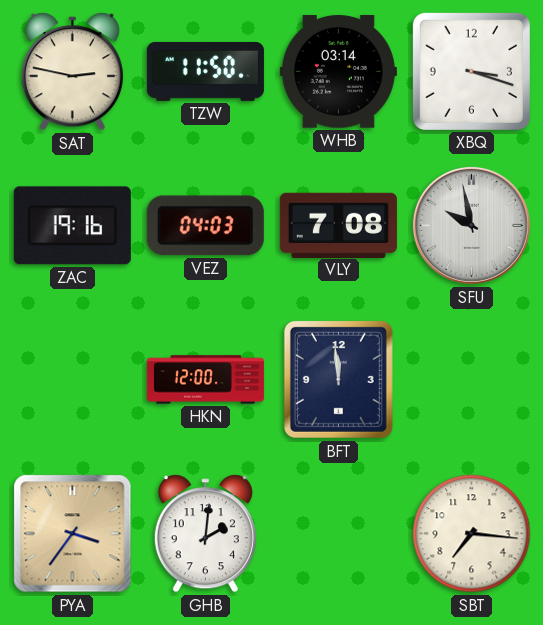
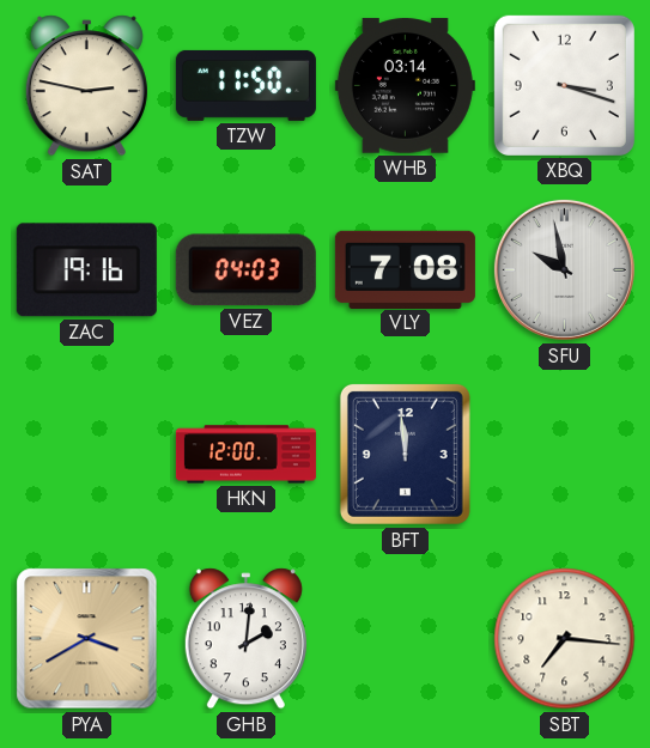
PYA: 3:36 -> 3:40
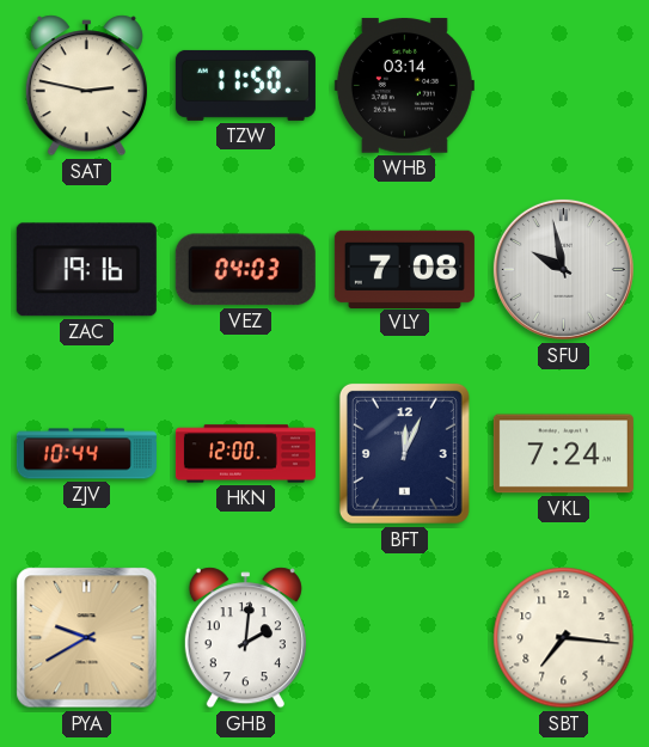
XBQ: 3:18 -> none
ZJV: none -> 10:44
BFT: 11:59 -> 12:04
VKL: none -> 7:24
PYA: 3:40 -> 9:40
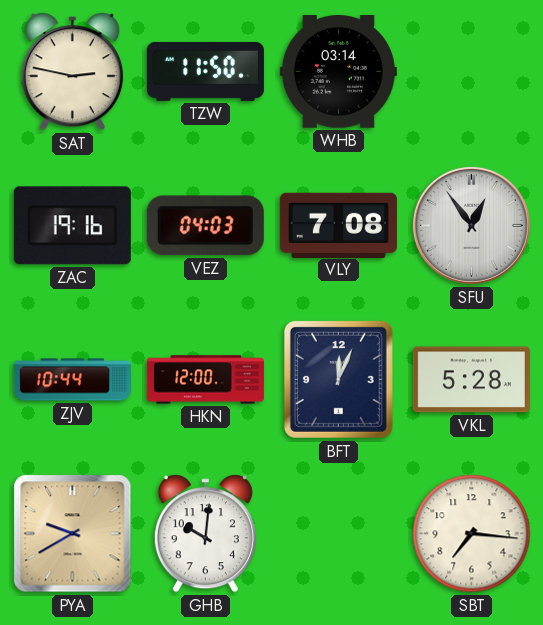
SFU: 9:58 -> 12:54
VKL: 7:24 -> 5:28
GHB: 2:01 -> 10:01
